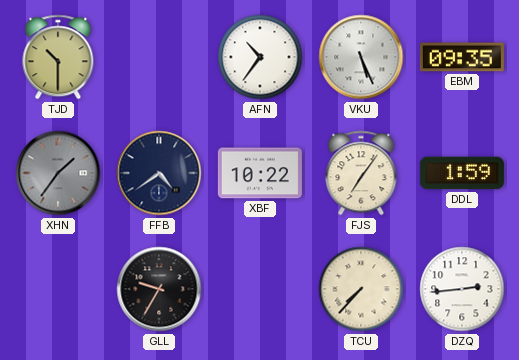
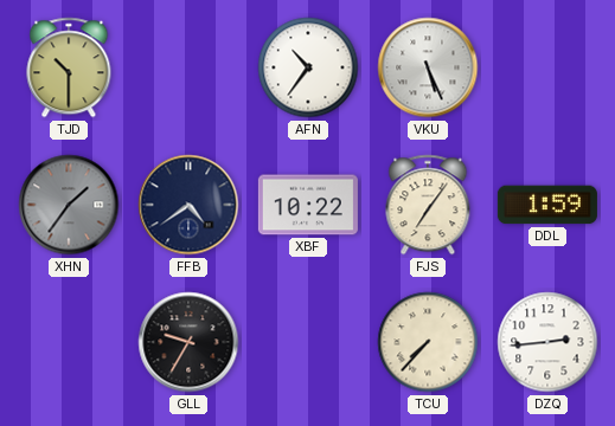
EBM: 09:35 -> none
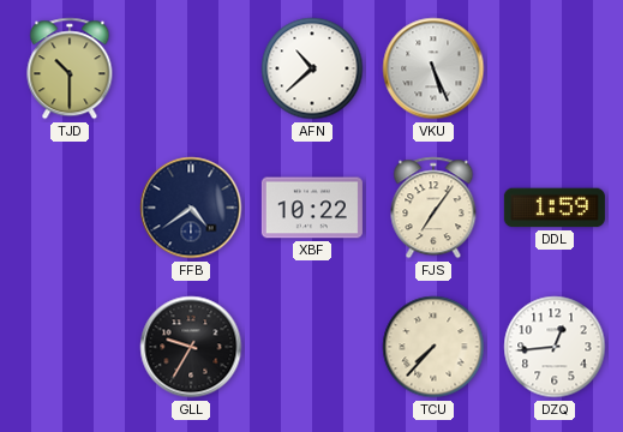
AFN: 10:36 -> 10:38
XHN: 1:36 -> none
DZQ: 2:44 -> 12:44
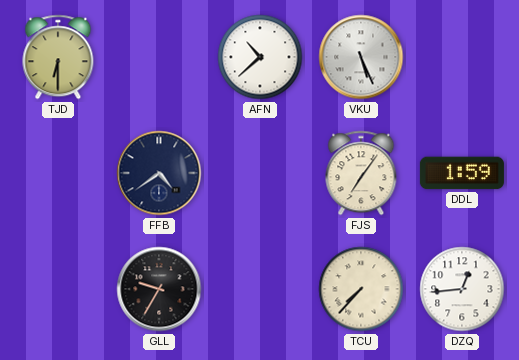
TJD: 10:30 -> 6:30
XBF: 10:22 -> none
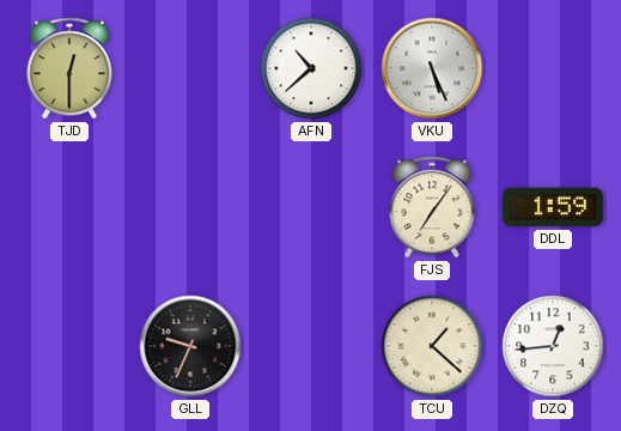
TJD: 6:30 -> 12:30
FFB: 4:39 -> none
GLL: 9:35 -> 9:34
TCU: 7:37 -> 1:22
